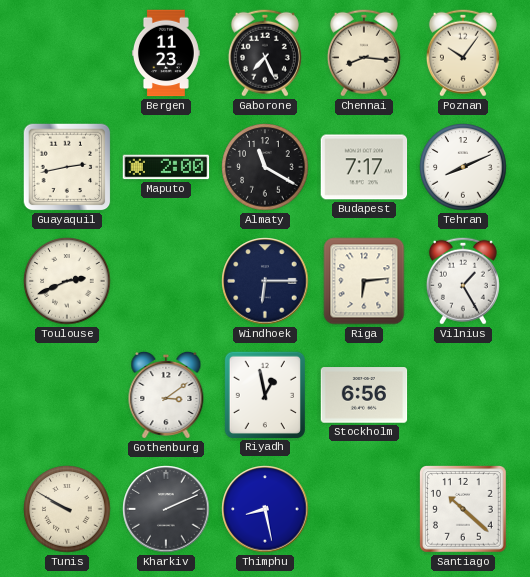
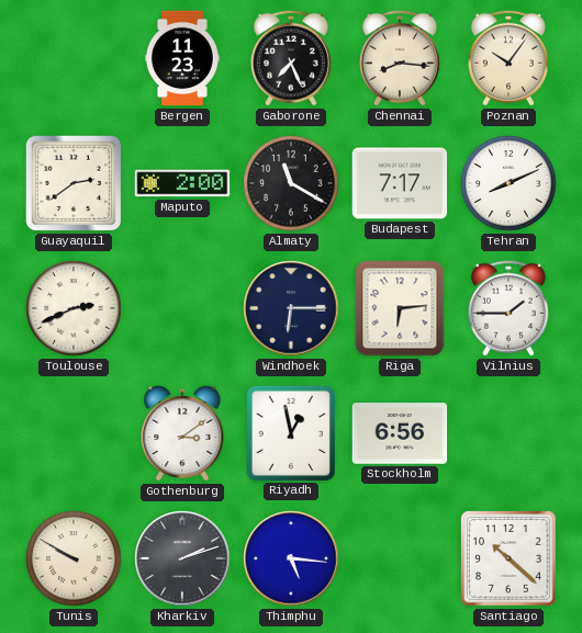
Guayaquil: 2:43 -> 2:39
Vilnius: 1:25 -> 1:45
Kharkiv: 2:11 -> 2:12
Thimphu: 8:28 -> 5:16
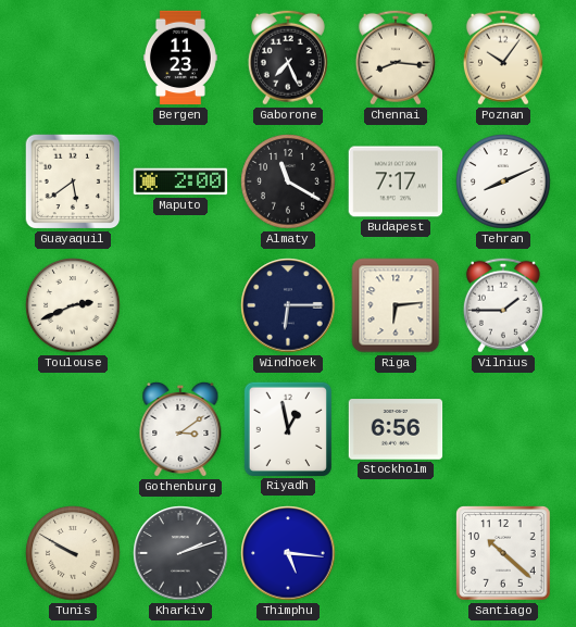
Guayaquil: 2:39 -> 5:39
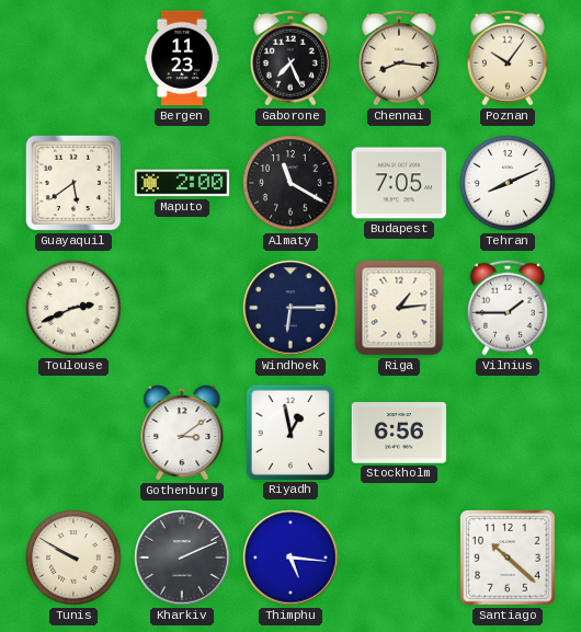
Budapest: 7:17 -> 7:05
Riga: 6:14 -> 1:14
Kharkiv: 2:12 -> 2:11
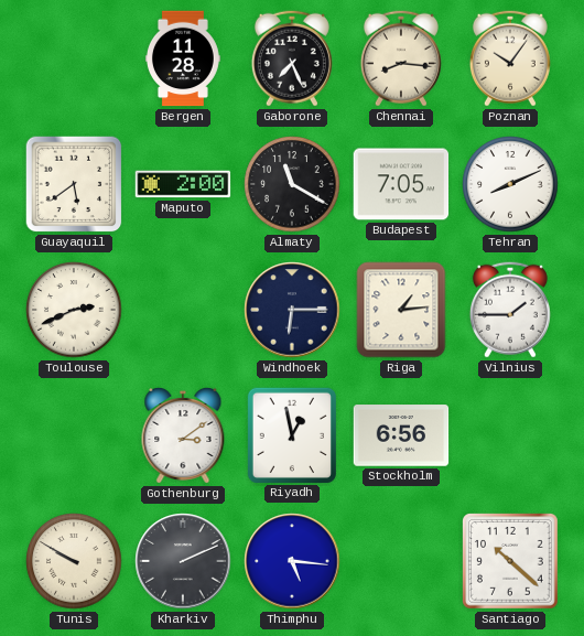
Bergen: 11:23 -> 11:28
